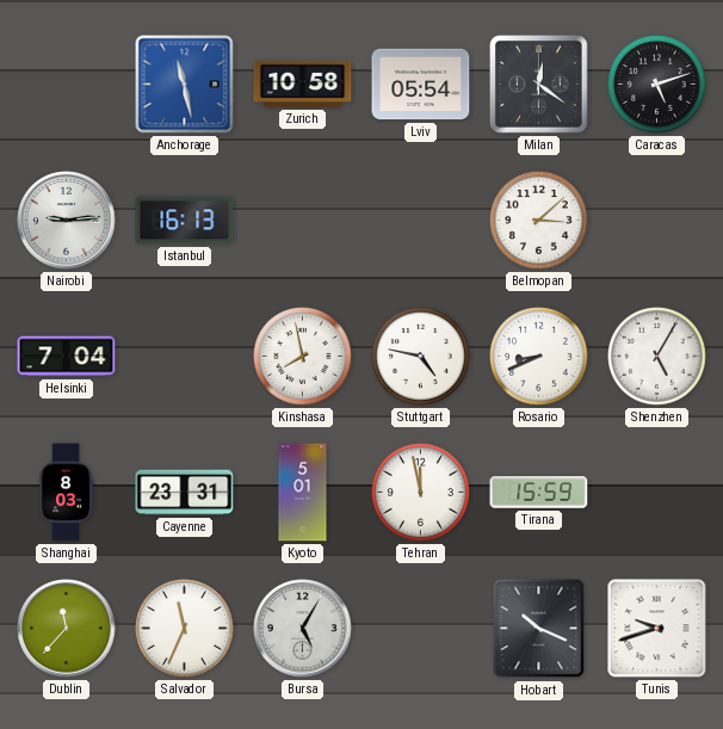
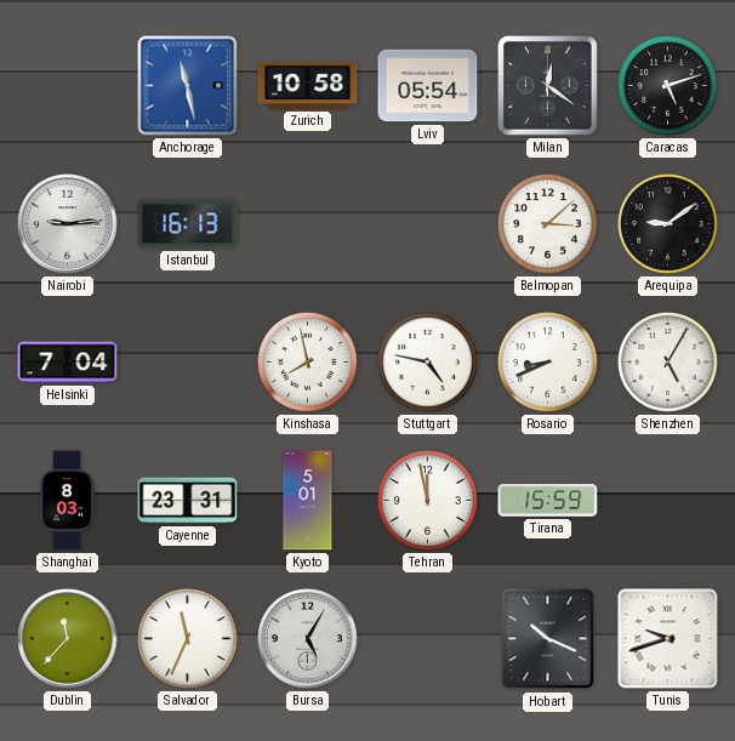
Arequipa: none -> 9:09
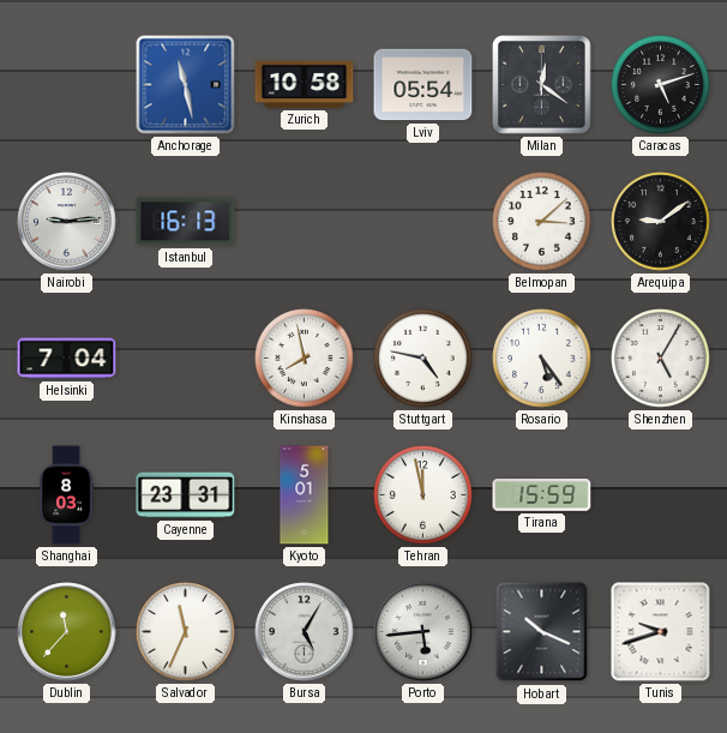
Rosario: 8:41 -> 5:24
Porto: none -> 5:44
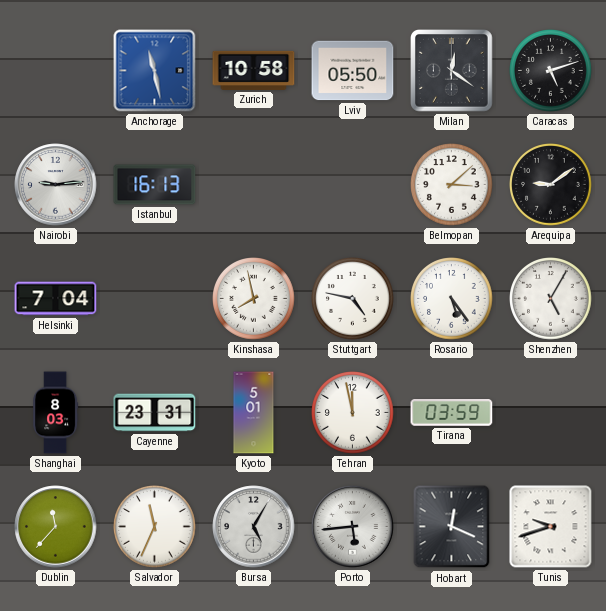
Lviv: 05:54 -> 05:50
Tirana: 15:59 -> 03:59
Hobart: 10:19 -> 12:19
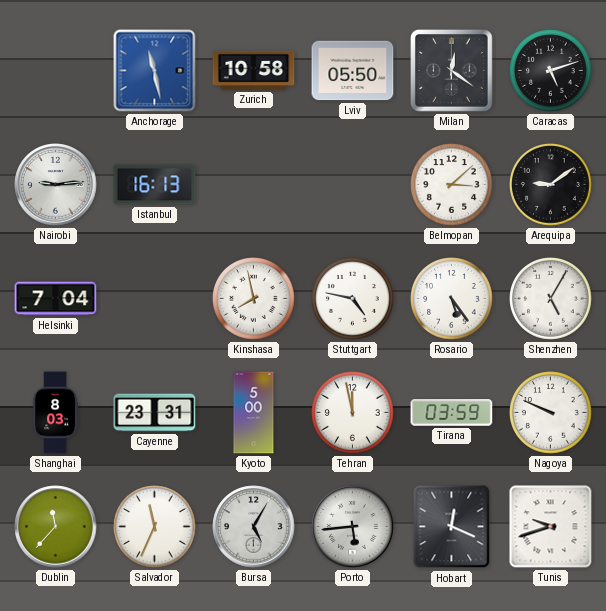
Kyoto: 5:01 -> 5:00
Nagoya: none -> 9:49
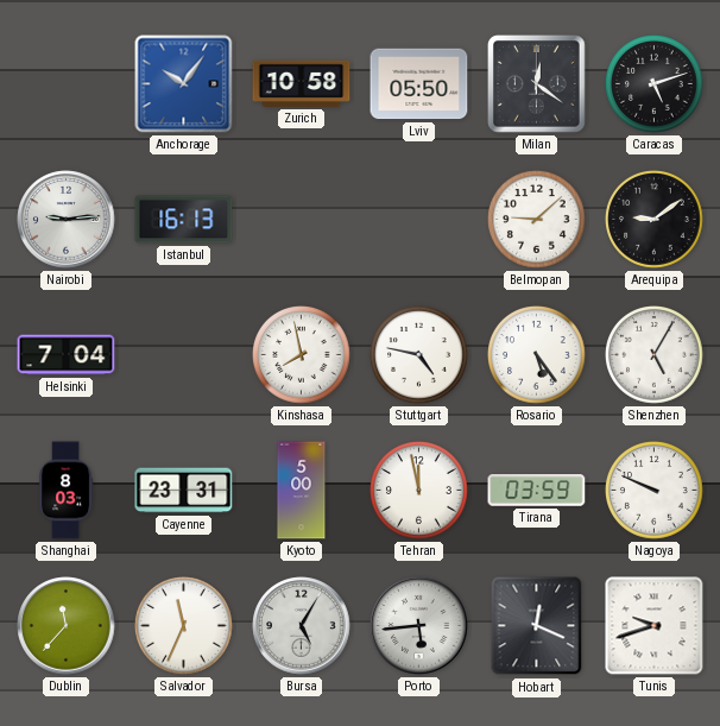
Anchorage: 11:28 -> 10:06
Belmopan: 3:08 -> 9:08
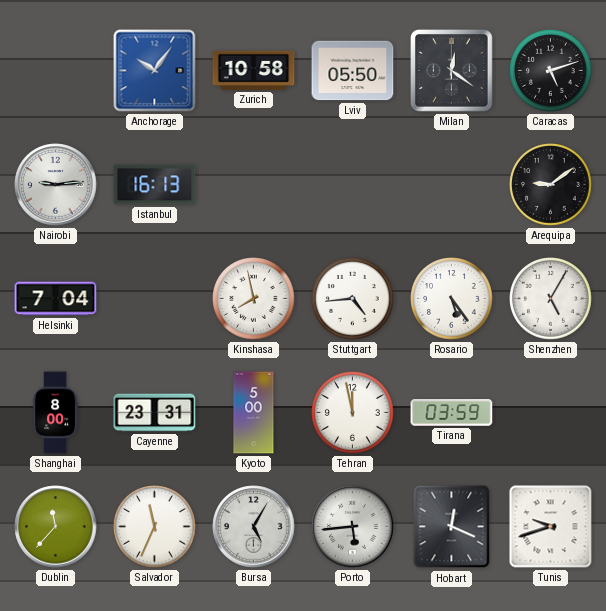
Belmopan: 9:08 -> none
Stuttgart: 4:47 -> 4:44
Shanghai: 8:03 -> 8:00
Nagoya: 9:49 -> none
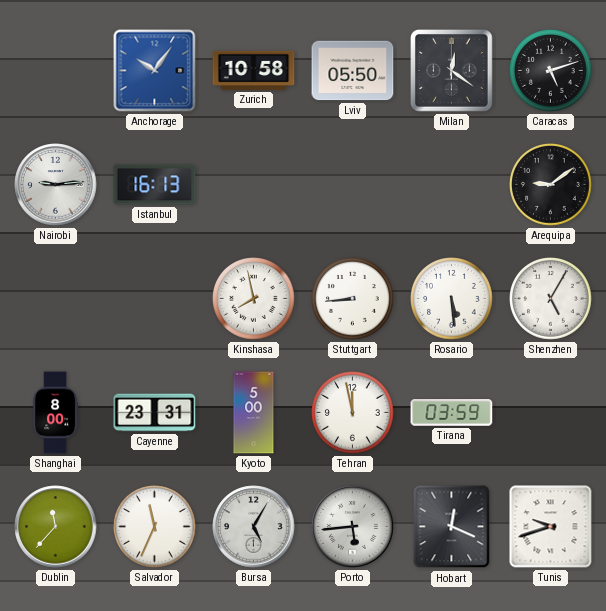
Helsinki: 7:04 -> none
Stuttgart: 4:44 -> 8:44
Rosario: 5:24 -> 5:29
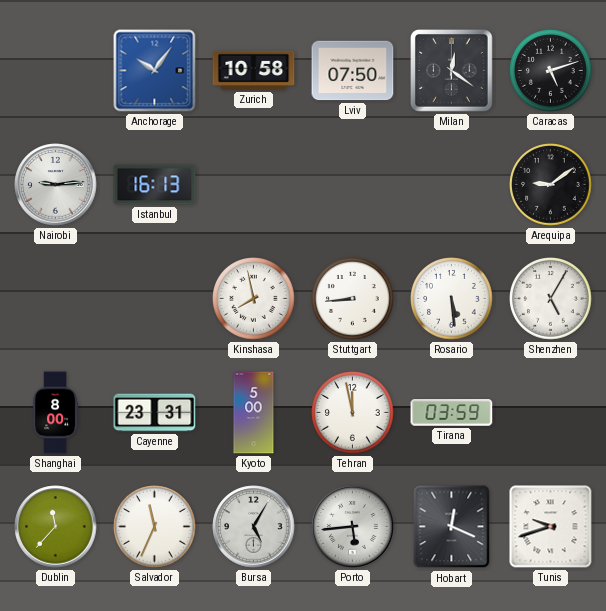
Lviv: 05:50 -> 07:50
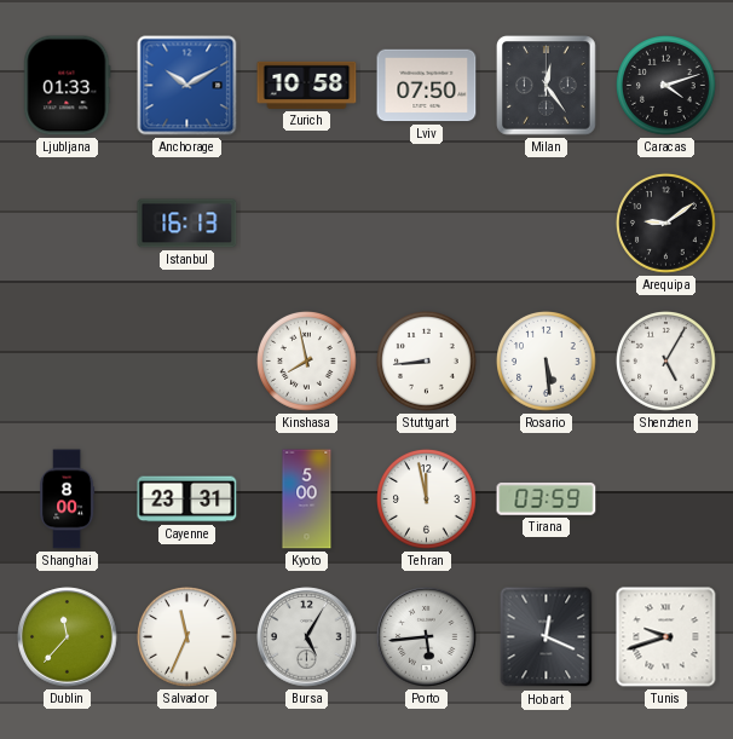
Ljubljana: none -> 01:33
Anchorage: 10:06 -> 10:10
Milan: 12:21 -> 12:24
Caracas: 5:12 -> 4:12
Nairobi: 9:14 -> none
